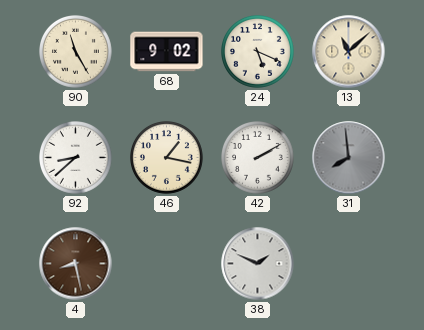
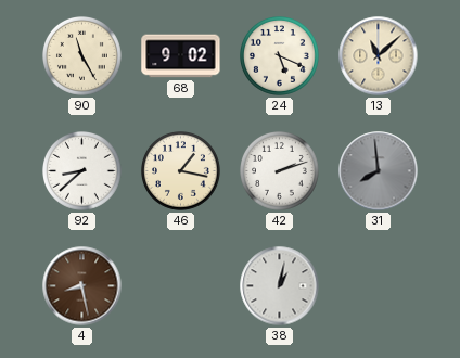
42: 2:10 -> 2:12
38: 1:49 -> 1:02
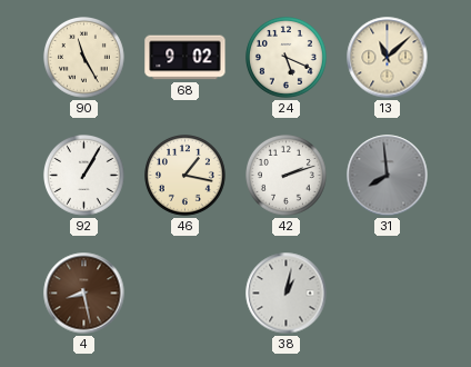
92: 8:38 -> 1:05
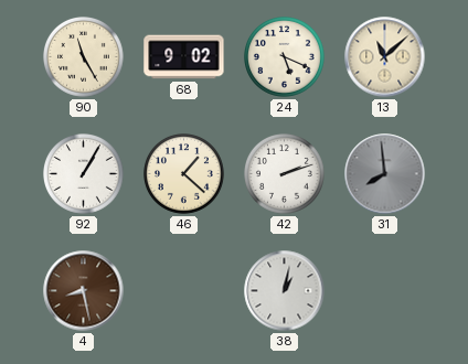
46: 1:17 -> 1:22
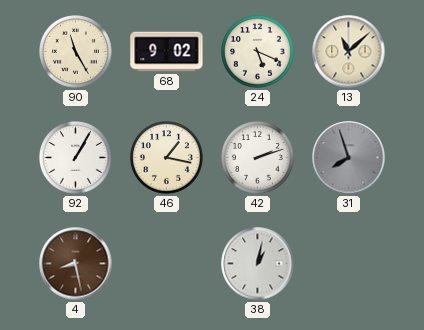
46: 1:22 -> 1:17
31: 7:59 -> 7:57
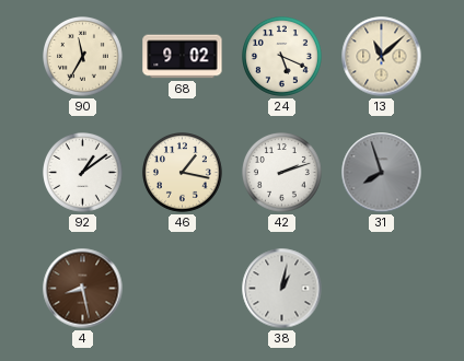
90: 11:25 -> 11:35
92: 1:05 -> 1:09
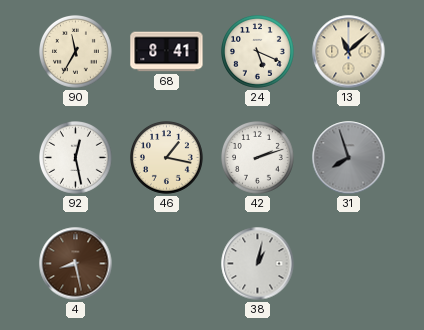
68: 9:02 -> 8:41
92: 1:09 -> 12:28
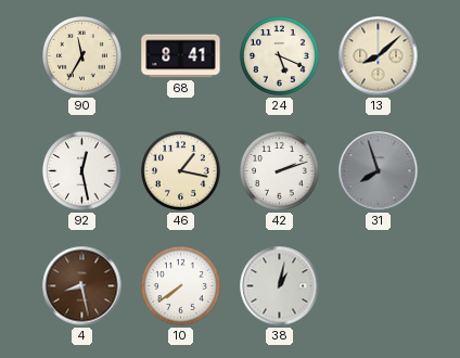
13: 11:08 -> 8:08
10: none -> 7:39
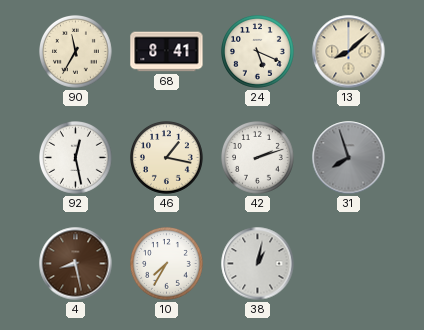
10: 7:39 -> 7:35
